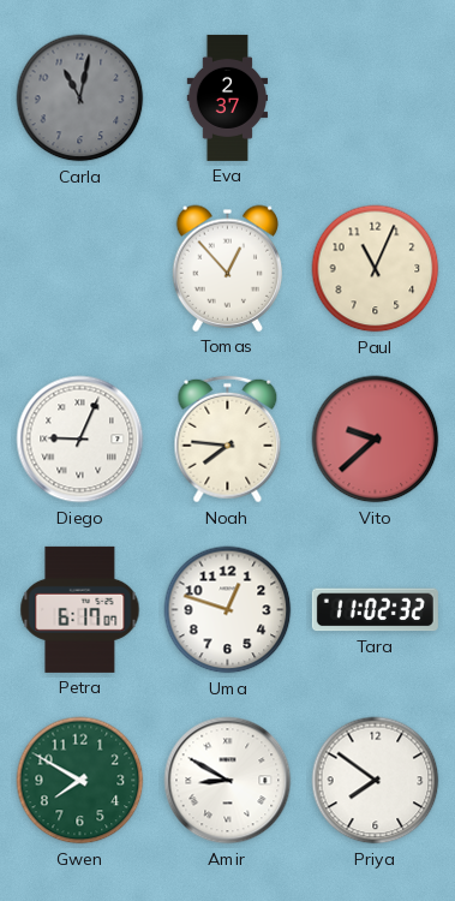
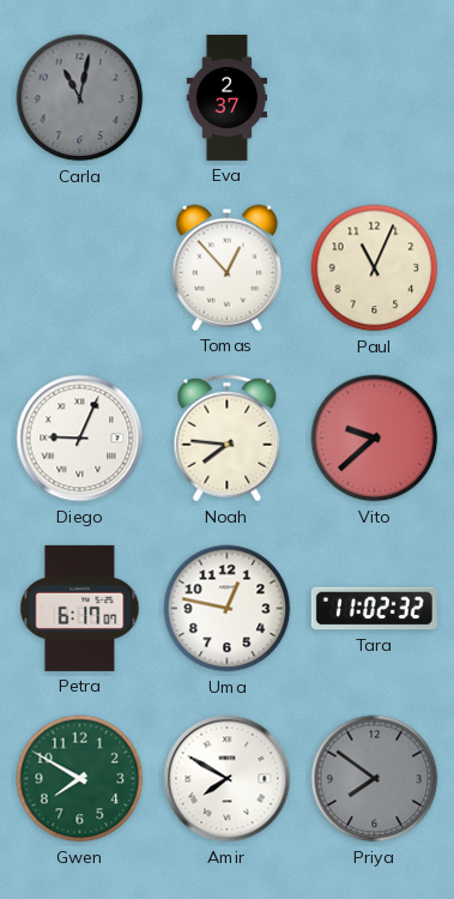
Uma: 12:48 -> 12:47
Amir: 8:50 -> 7:50
Priya dial: white -> grey
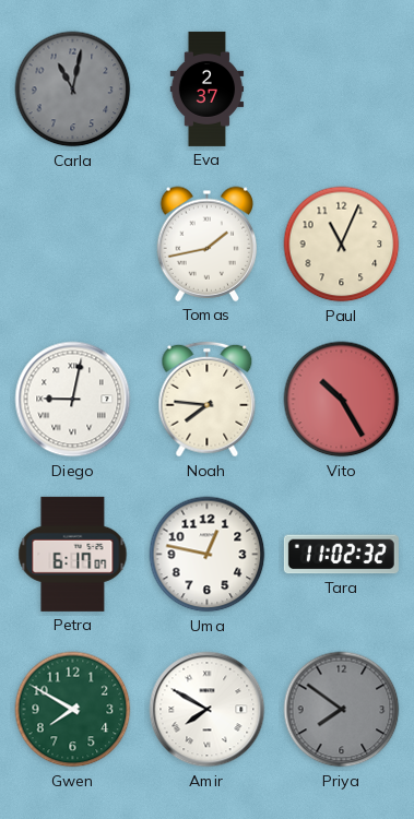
Tomas: 12:53 -> 1:43
Diego: 9:04 -> 9:02
Vito: 9:38 -> 10:25
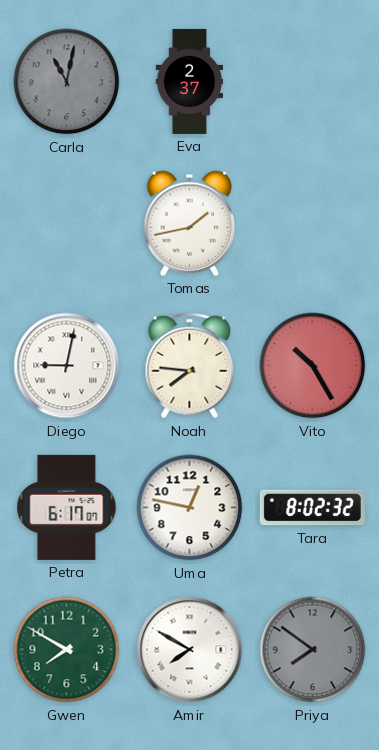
Paul: 11:04 -> none
Tara: 11:02 -> 8:02
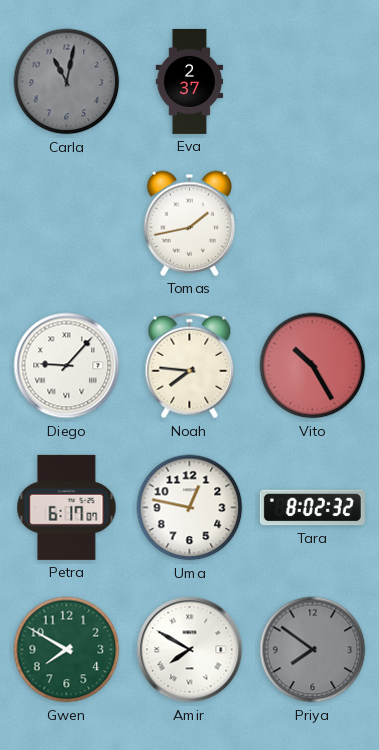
Diego: 9:02 -> 9:07
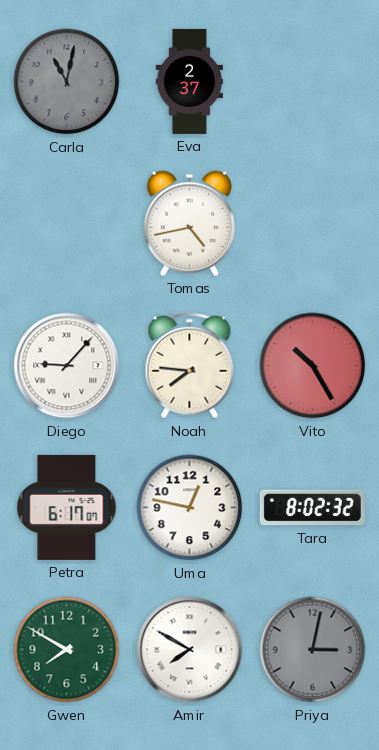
Tomas: 1:43 -> 4:43
Priya: 7:51 -> 3:02
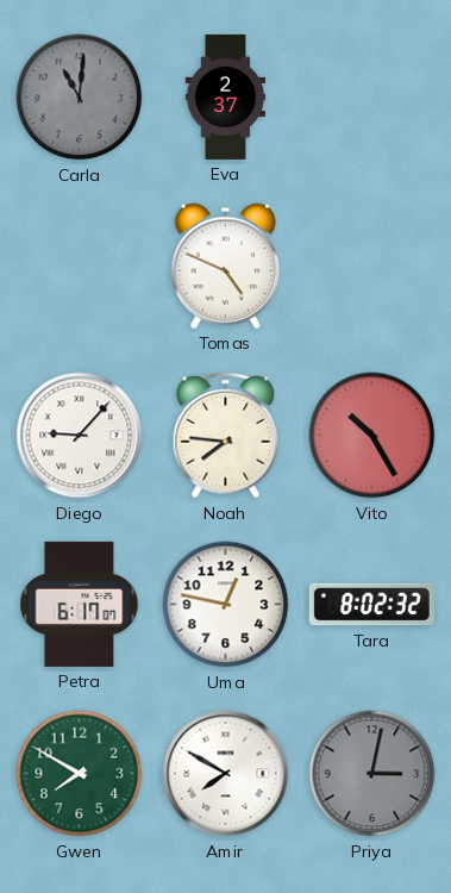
Carla: 11:02 -> 11:01
Tomas: 4:43 -> 4:49
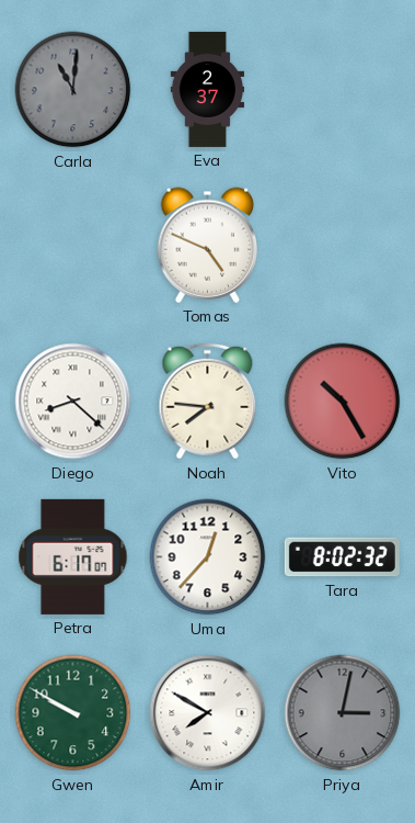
Diego: 9:07 -> 8:22
Uma: 12:47 -> 12:37
Gwen: 7:50 -> 9:50
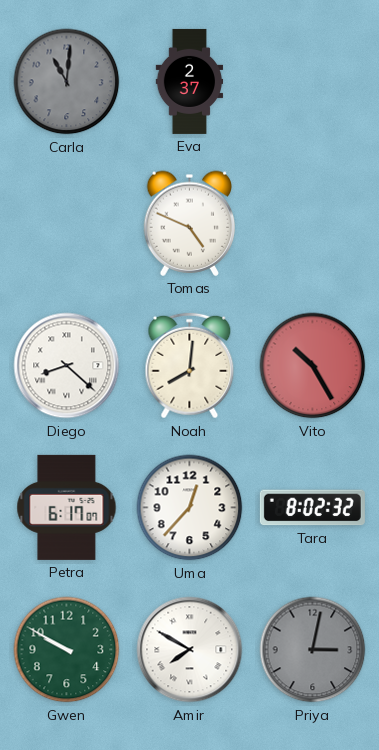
Noah: 7:46 -> 8:01
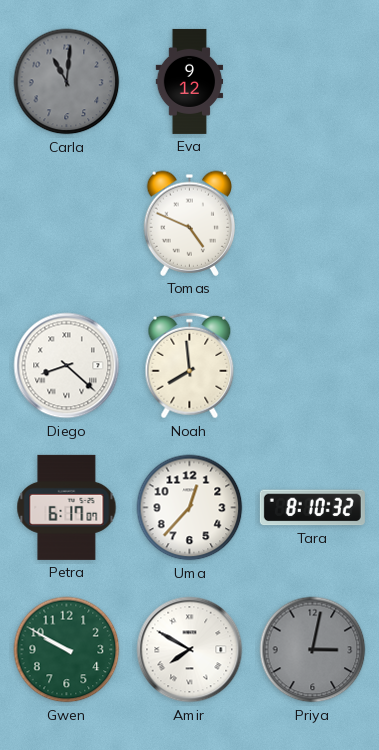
Eva: 2:37 -> 9:12
Noah: 8:01 -> 7:59
Vito: 10:25 -> none
Tara: 8:02 -> 8:10
